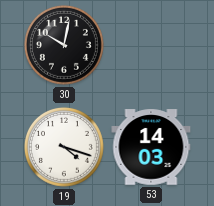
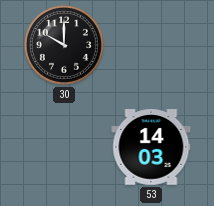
30: 10:02 -> 10:00
19: 4:18 -> none
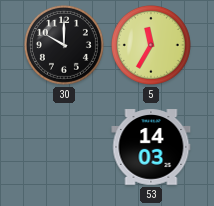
5: none -> 11:35
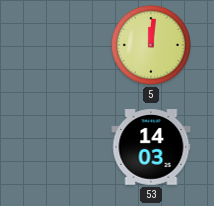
30: 10:00 -> none
5: 11:35 -> 12:01
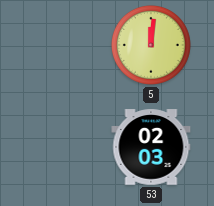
53: 14:03 -> 02:03
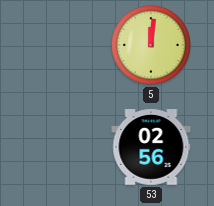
53: 02:03 -> 02:56
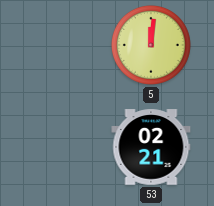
53: 02:56 -> 02:21
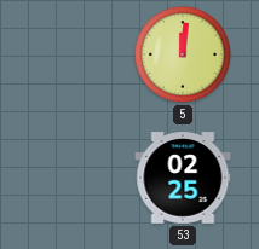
53: 02:21 -> 02:25
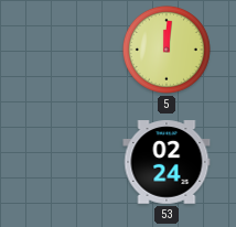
53: 02:25 -> 02:24
